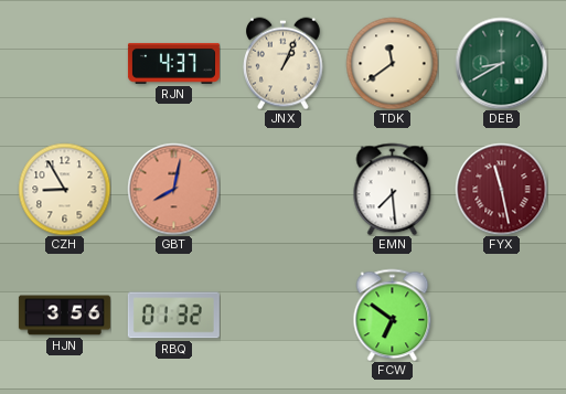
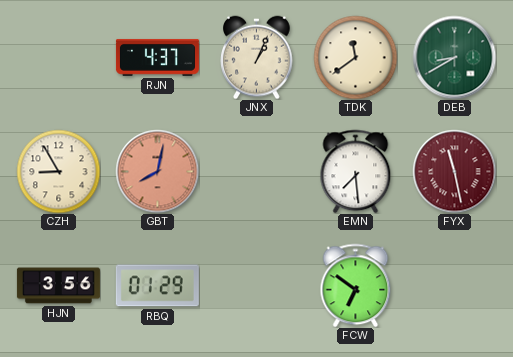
RBQ: 01:32 -> 01:29
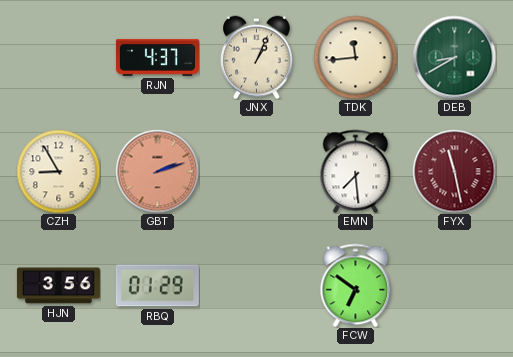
TDK: 11:39 -> 11:44
GBT: 8:02 -> 2:12
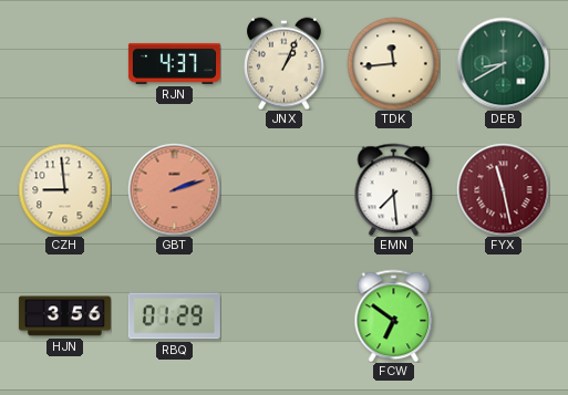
CZH: 8:55 -> 8:59
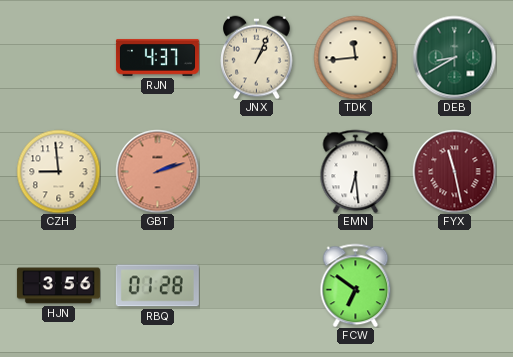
EMN: 7:29 -> 6:29
RBQ: 01:29 -> 01:28
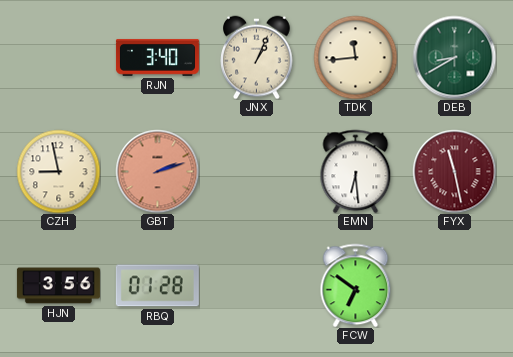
RJN: 4:37 -> 3:40
CZH: 8:59 -> 8:58
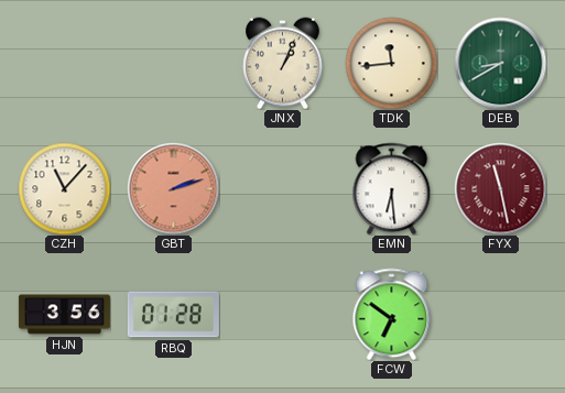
RJN: 3:40 -> none
CZH: 8:58 -> 11:07
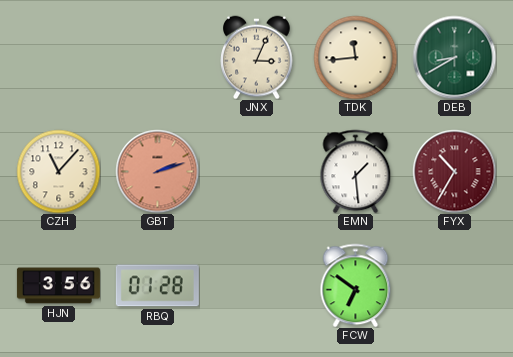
JNX: 1:04 -> 3:04
EMN: 6:29 -> 1:29
FYX: 11:28 -> 10:35
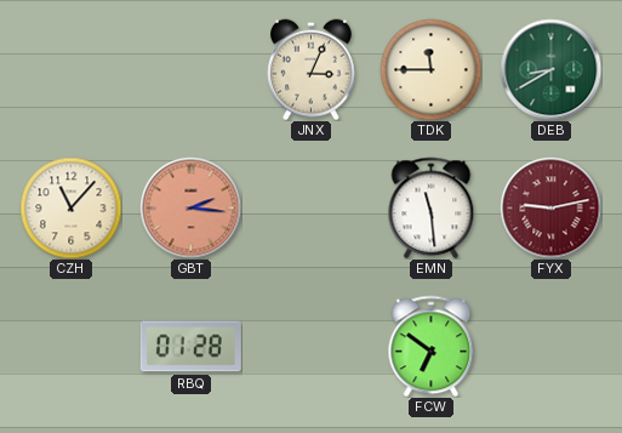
TDK: 11:44 -> 11:45
GBT: 2:12 -> 2:16
EMN: 1:29 -> 11:29
FYX: 10:35 -> 9:13
HJN: 3:56 -> none
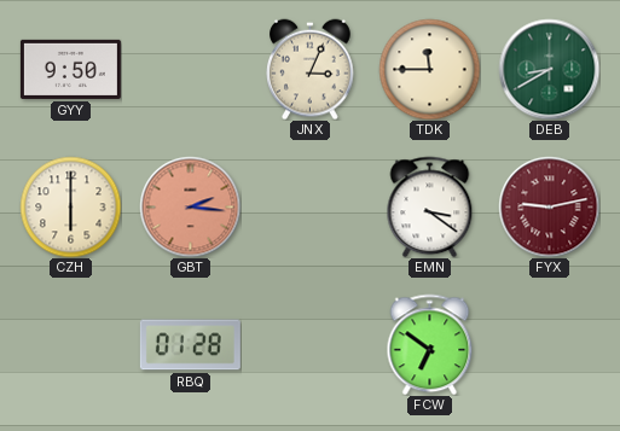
GYY: none -> 9:50
CZH: 11:07 -> 6:00
EMN: 11:29 -> 3:21
